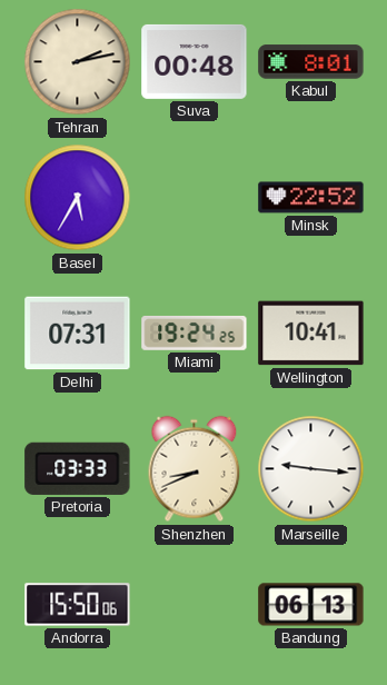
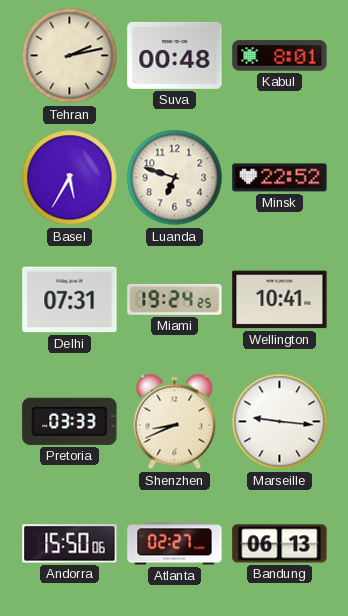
Luanda: none -> 6:48
Atlanta: none -> 02:27
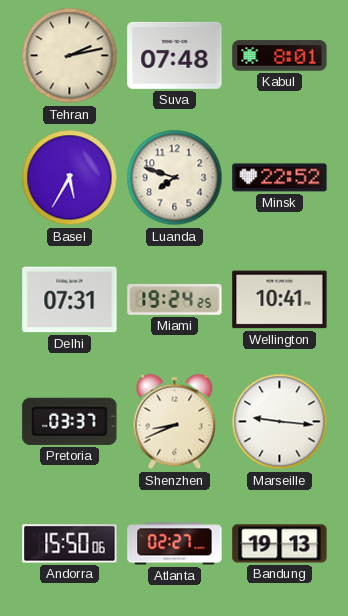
Suva: 00:48 -> 07:48
Luanda: 6:48 -> 7:48
Pretoria: 03:33 -> 03:37
Bandung: 06:13 -> 19:13
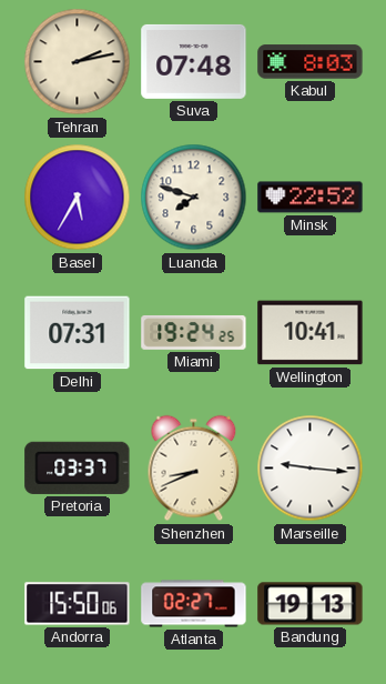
Kabul: 8:01 -> 8:03
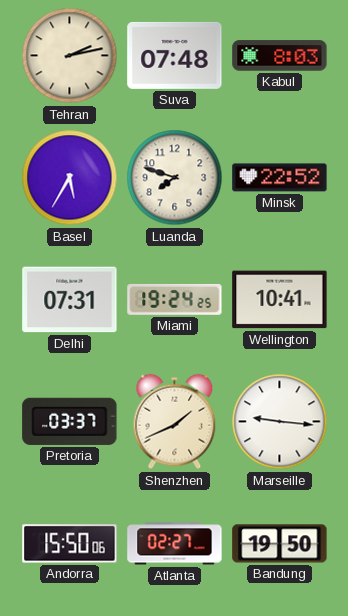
Shenzhen: 8:41 -> 1:41
Bandung: 19:13 -> 19:50
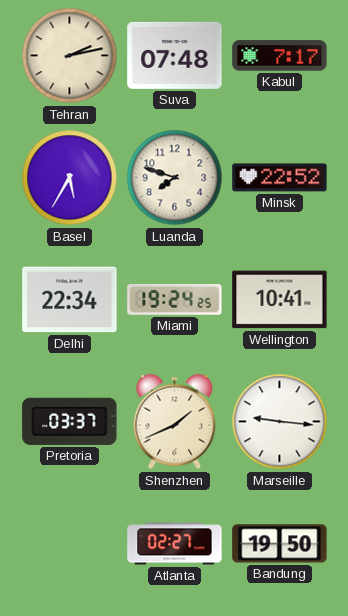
Kabul: 8:03 -> 7:17
Delhi: 07:31 -> 22:34
Andorra: 15:50 -> none
